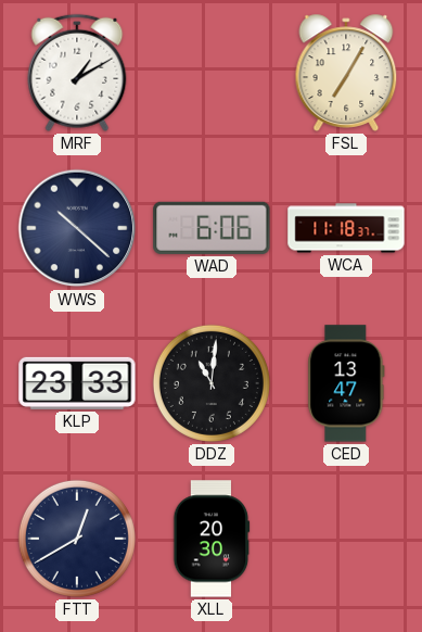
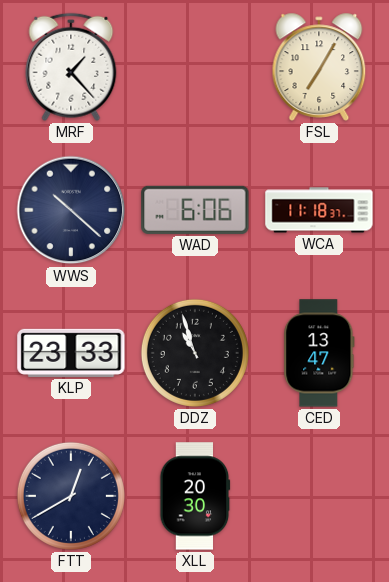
MRF: 1:10 -> 1:23
DDZ: 11:01 -> 10:57
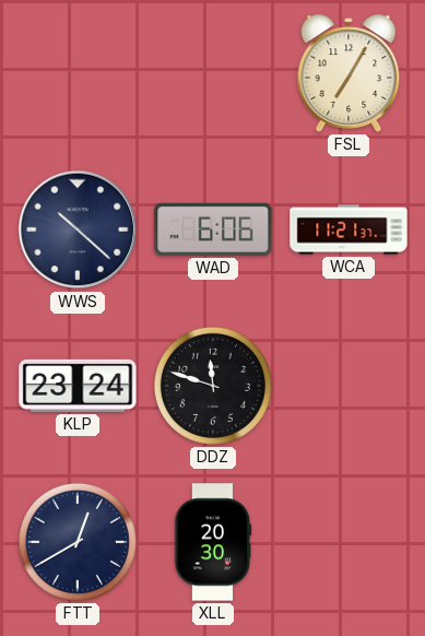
MRF: 1:23 -> none
WCA: 11:18 -> 11:21
KLP: 23:33 -> 23:24
DDZ: 10:57 -> 11:48
CED: 13:47 -> none
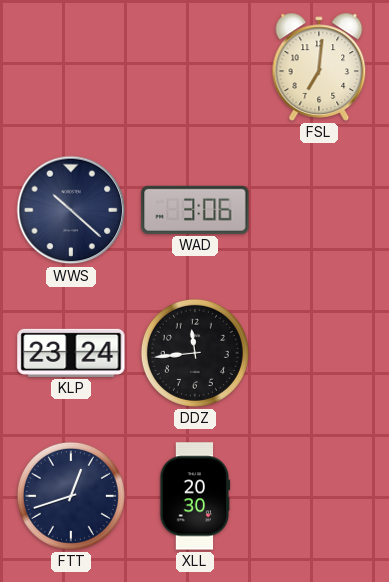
FSL: 7:05 -> 7:01
WAD: 6:06 -> 3:06
WCA: 11:21 -> none
DDZ: 11:48 -> 11:44
FTT: 12:40 -> 12:42
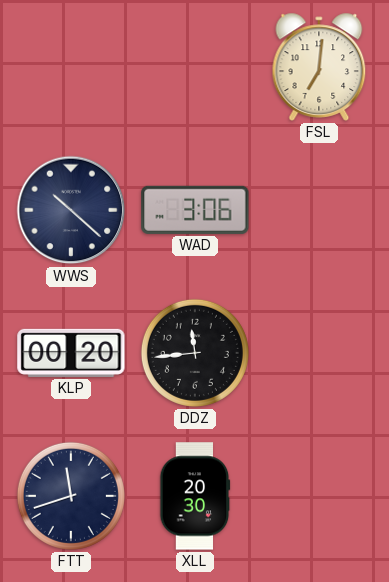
KLP: 23:24 -> 00:20
FTT: 12:42 -> 11:42
